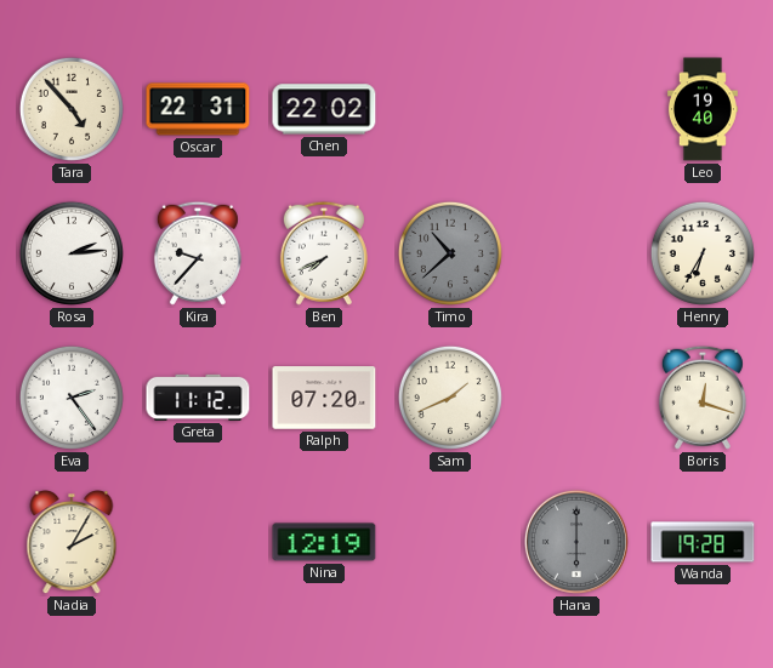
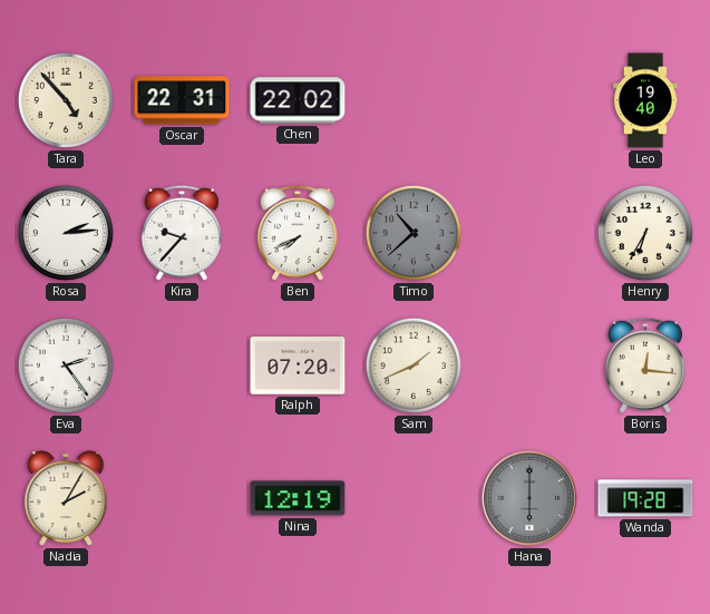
Greta: 11:12 -> none
Boris: 12:18 -> 12:16
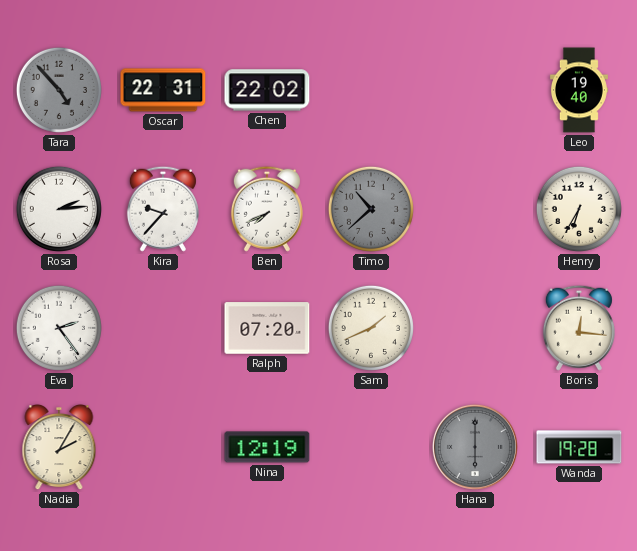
Tara dial: cream -> grey
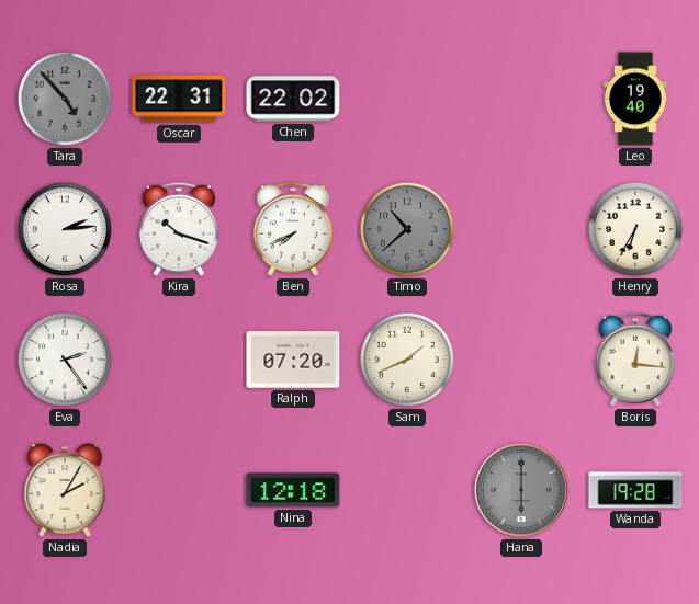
Kira: 9:37 -> 10:18
Nina: 12:19 -> 12:18
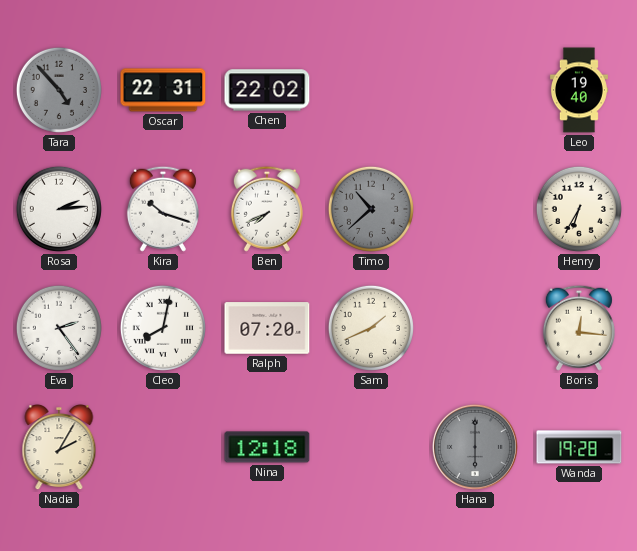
Cleo: none -> 8:02
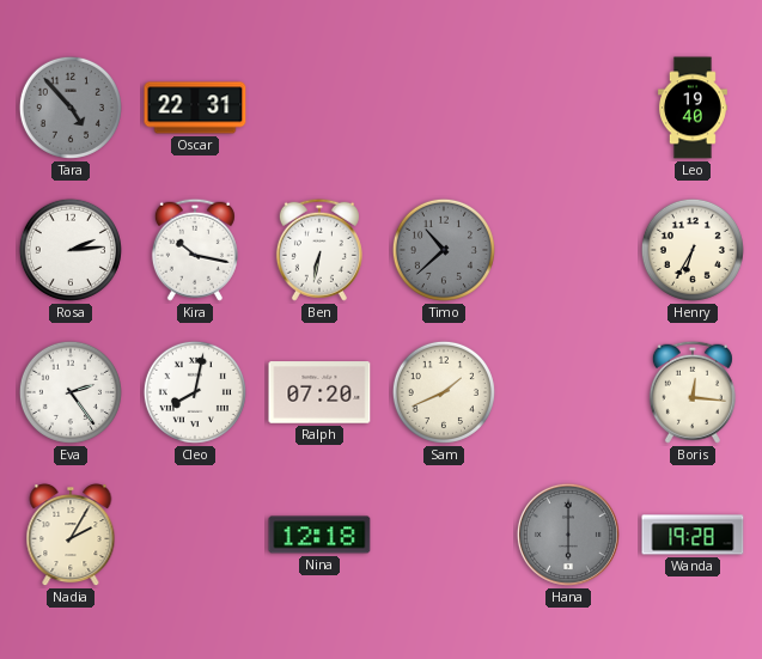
Chen: 22:02 -> none
Kira: 10:18 -> 10:17
Ben: 7:41 -> 6:32
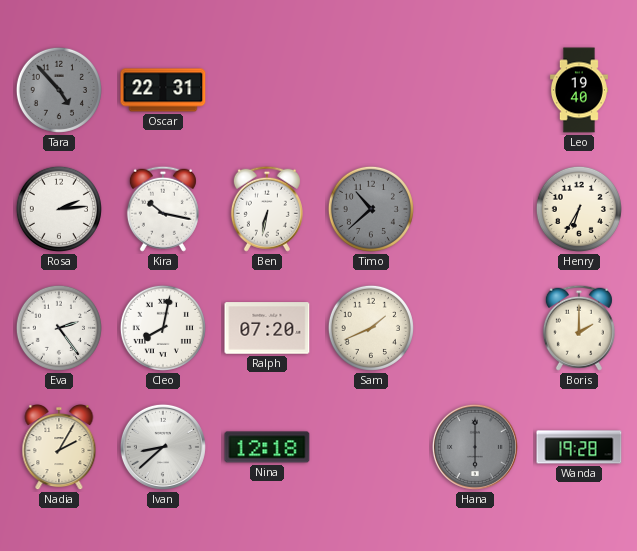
Boris: 12:16 -> 2:00
Ivan: none -> 8:38
